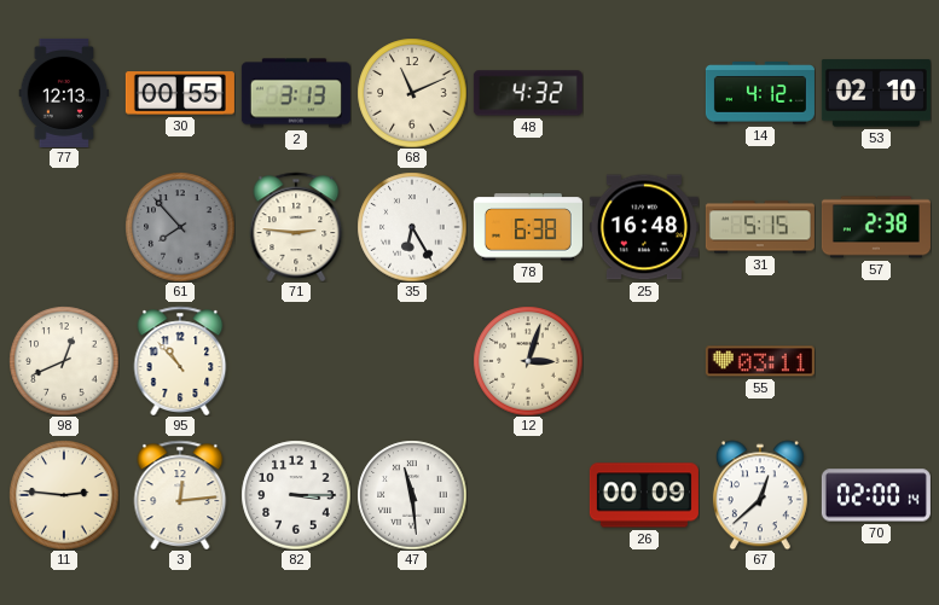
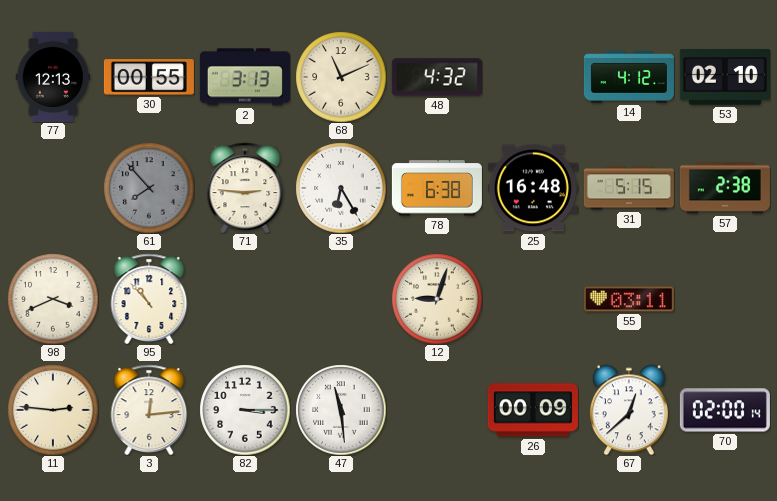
98: 12:41 -> 3:41
12: 3:03 -> 9:03
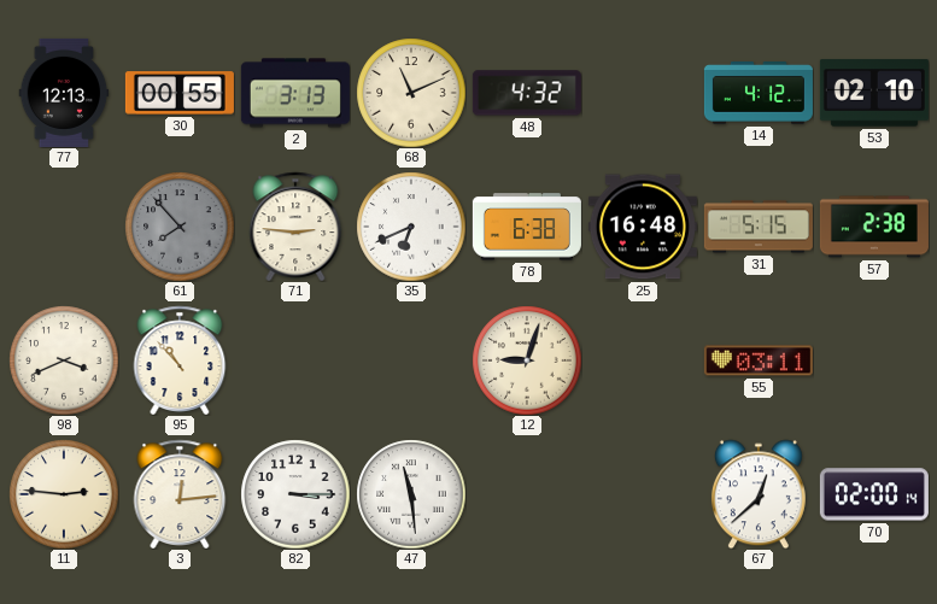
35: 6:25 -> 6:41
26: 00:09 -> none
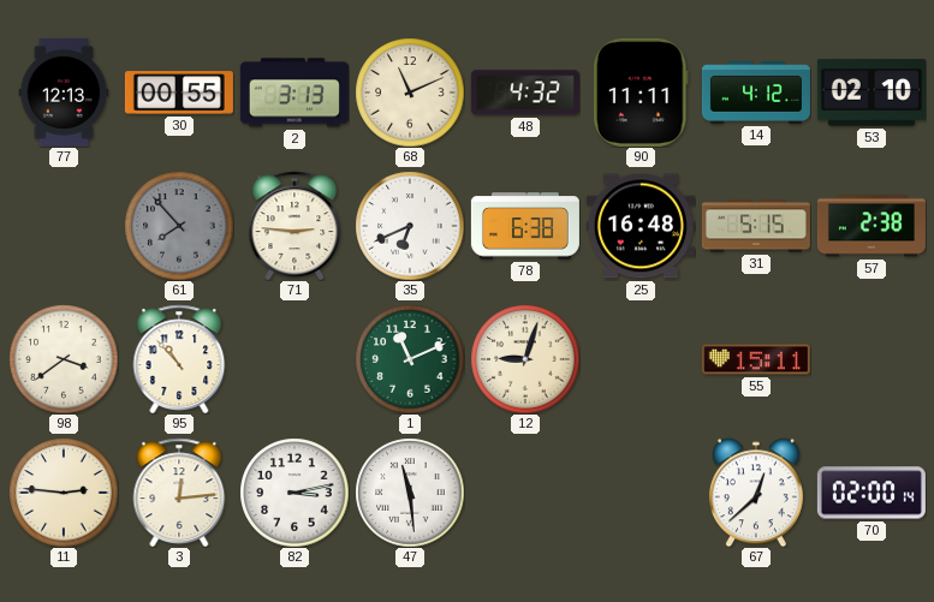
90: none -> 11:11
98: 3:41 -> 3:39
1: none -> 11:11
55: 03:11 -> 15:11
82: 3:15 -> 3:13
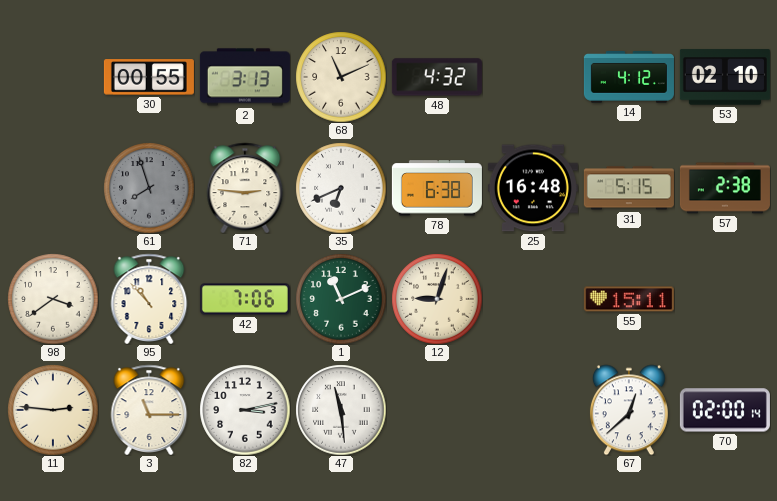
77: 12:13 -> none
90: 11:11 -> none
61: 7:53 -> 7:57
42: none -> 7:06
3: 12:14 -> 11:15
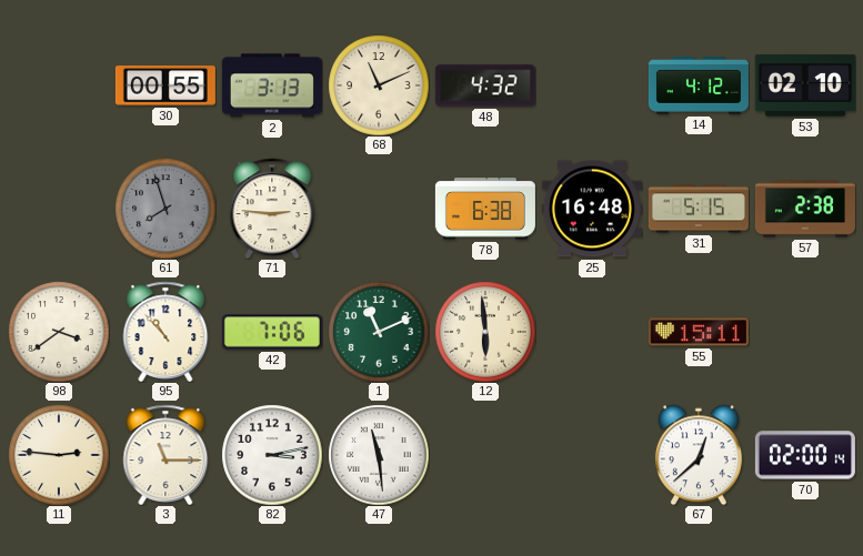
35: 6:41 -> none
12: 9:03 -> 5:59
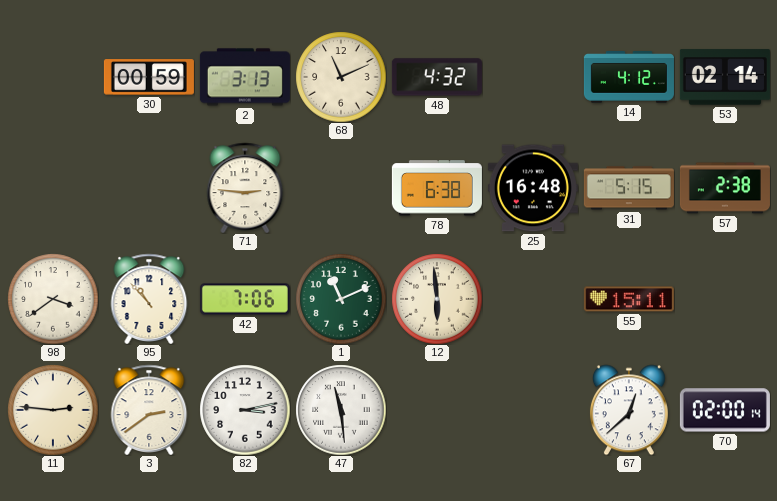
30: 00:55 -> 00:59
53: 02:10 -> 02:14
61: 7:57 -> none
3: 11:15 -> 2:39
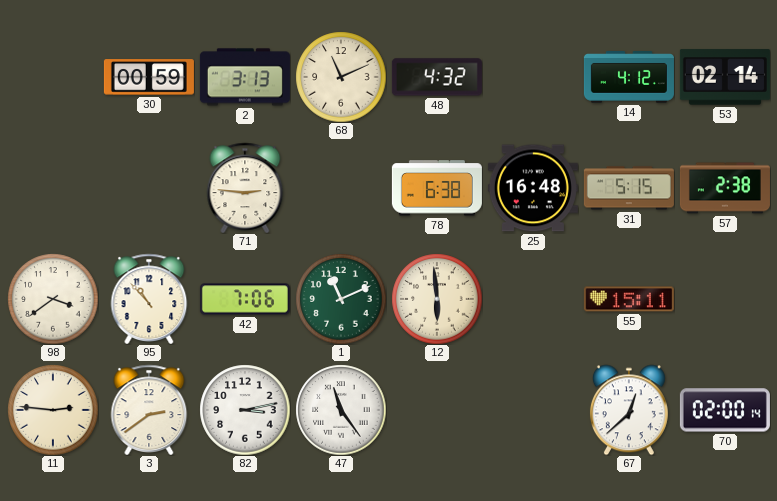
47: 11:29 -> 11:24
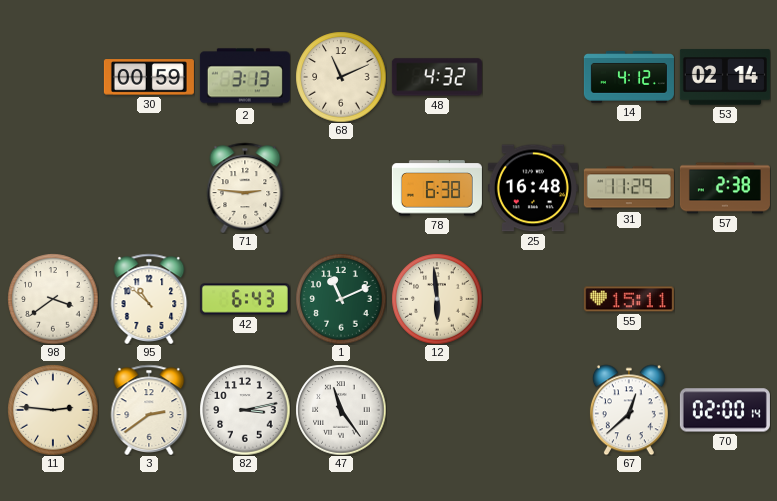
31: 5:15 -> 11:29
95: 10:53 -> 10:52
42: 7:06 -> 6:43
